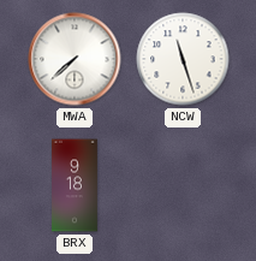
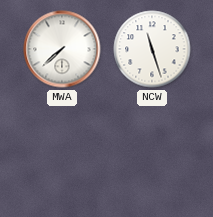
BRX: 9:18 -> none
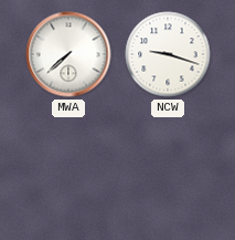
NCW: 11:27 -> 9:18
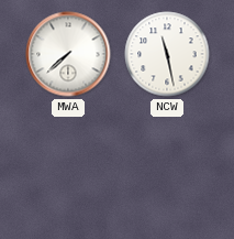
NCW: 9:18 -> 11:28
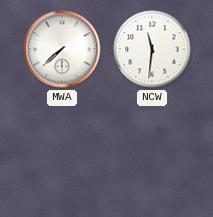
NCW: 11:28 -> 11:31
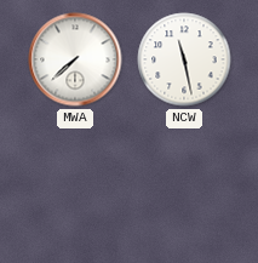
NCW: 11:31 -> 11:28
